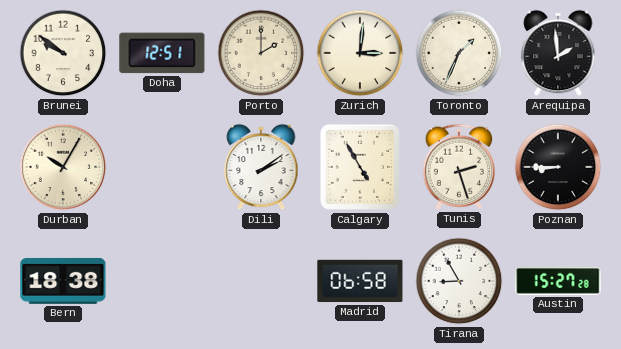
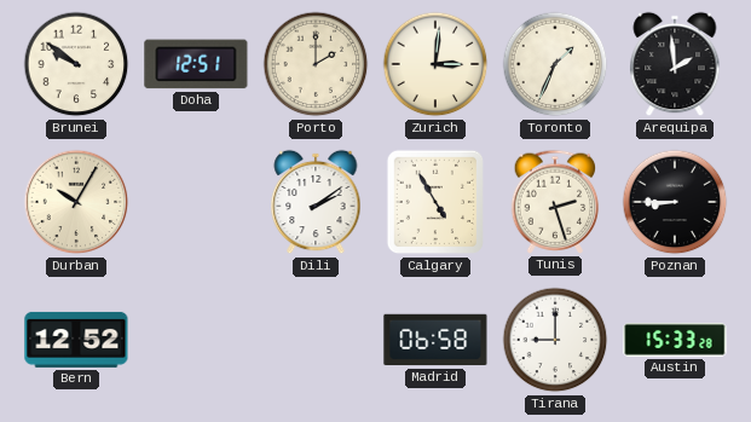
Bern: 18:38 -> 12:52
Tirana: 8:55 -> 9:00
Austin: 15:27 -> 15:33
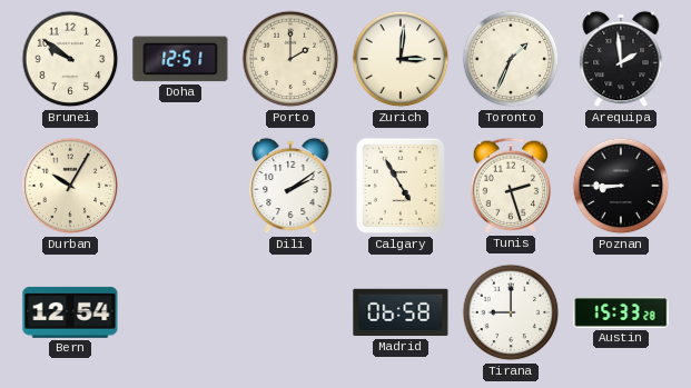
Bern: 12:52 -> 12:54
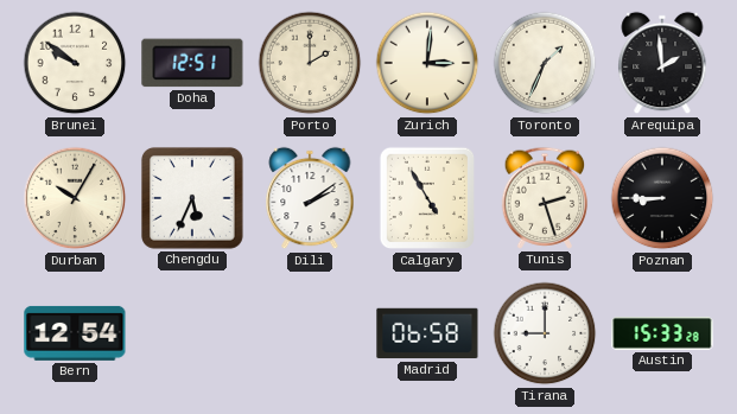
Chengdu: none -> 5:34
